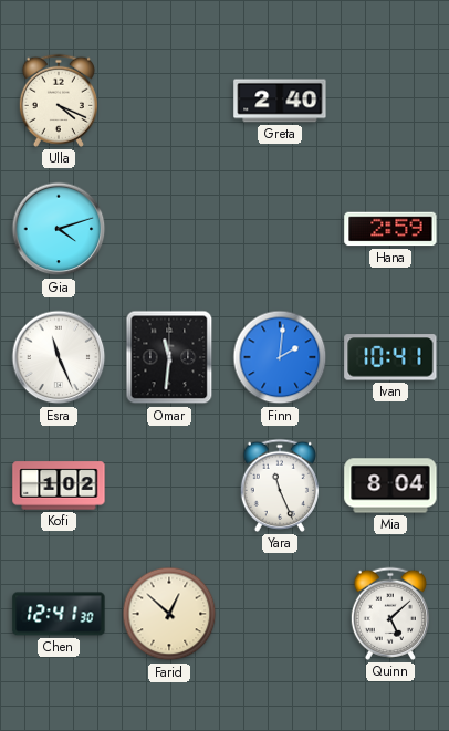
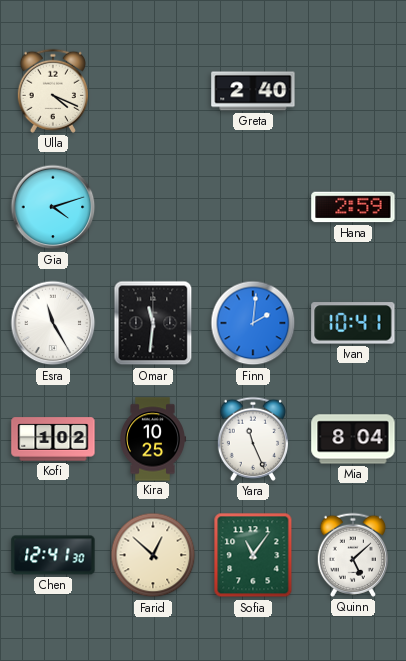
Esra: 11:26 -> 11:25
Kira: none -> 10:25
Sofia: none -> 11:06
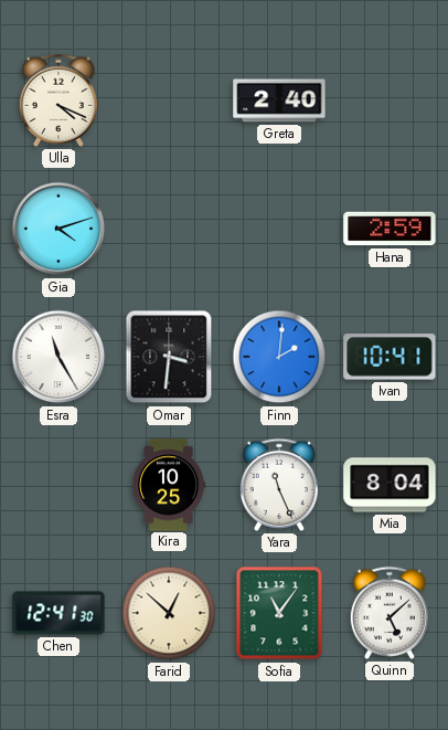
Omar: 11:31 -> 3:31
Kofi: 1:02 -> none
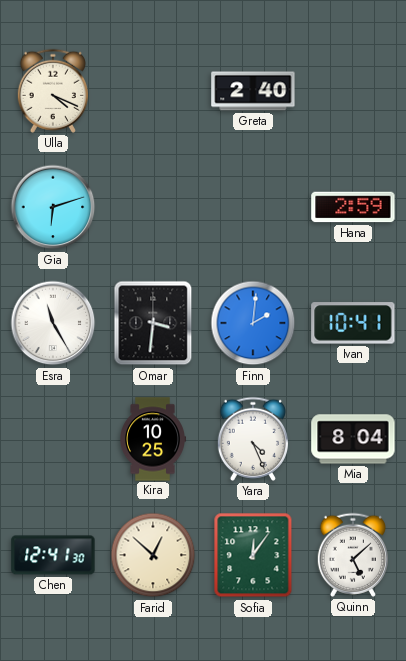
Gia: 4:12 -> 6:12
Yara: 11:26 -> 4:26
Sofia: 11:06 -> 12:06
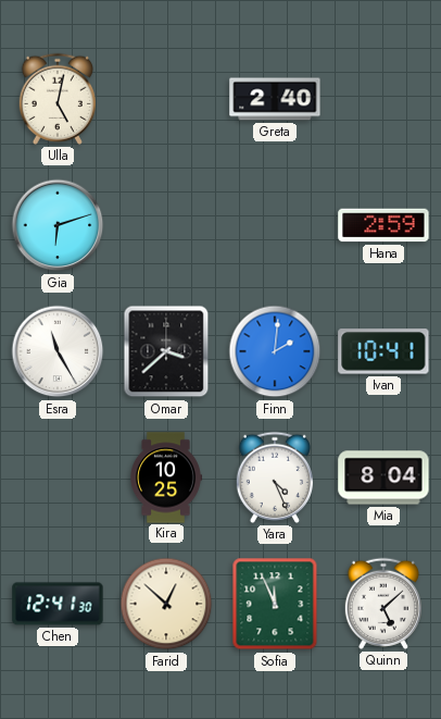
Ulla: 4:19 -> 5:02
Omar: 3:31 -> 3:38
Sofia: 12:06 -> 11:56
